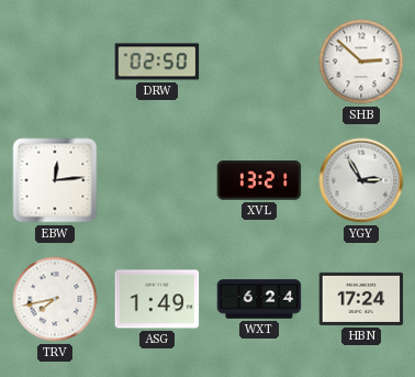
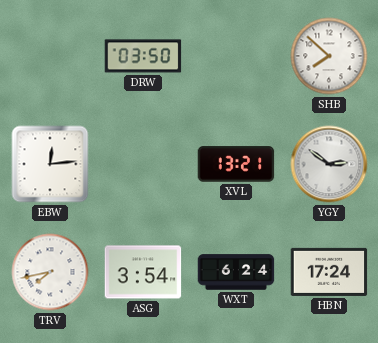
DRW: 02:50 -> 03:50
SHB: 2:52 -> 7:52
YGY: 2:55 -> 2:51
ASG: 1:49 -> 3:54
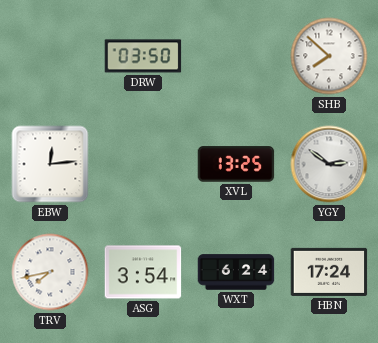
XVL: 13:21 -> 13:25
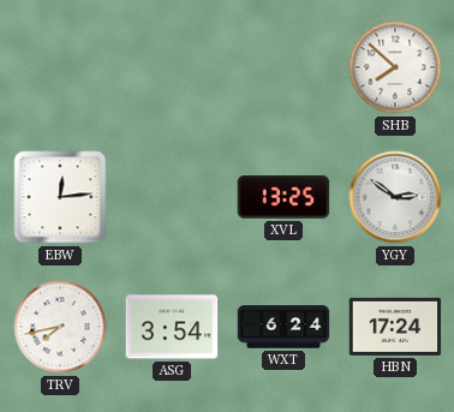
DRW: 03:50 -> none
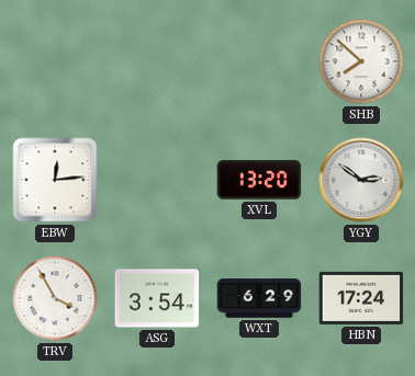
XVL: 13:25 -> 13:20
TRV: 7:43 -> 3:55
WXT: 6:24 -> 6:29
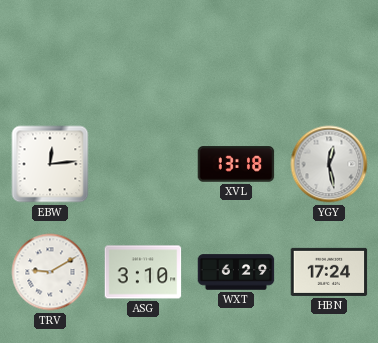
SHB: 7:52 -> none
XVL: 13:20 -> 13:18
YGY: 2:51 -> 12:28
TRV: 3:55 -> 9:10
ASG: 3:54 -> 3:10
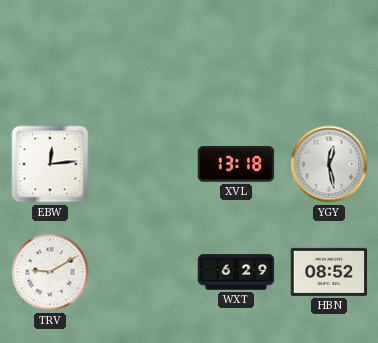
ASG: 3:10 -> none
HBN: 17:24 -> 08:52
